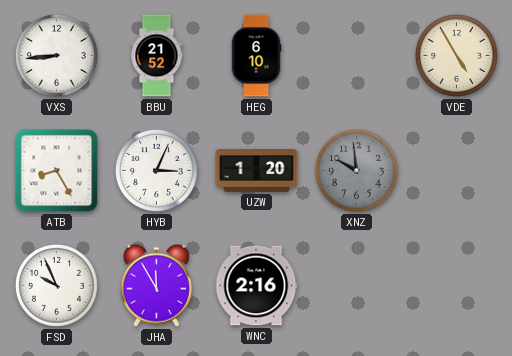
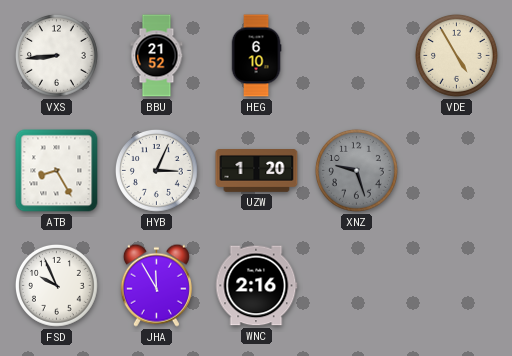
XNZ: 9:59 -> 9:27
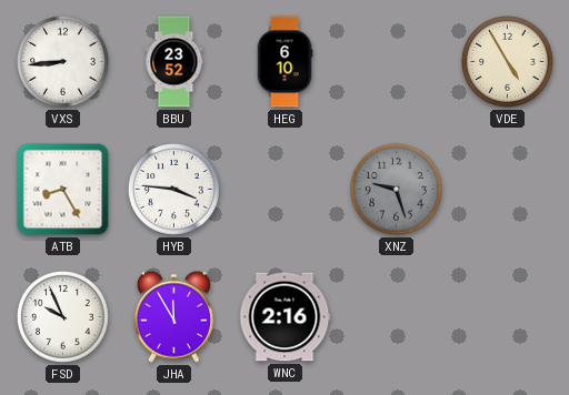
BBU: 21:52 -> 23:52
HYB: 3:04 -> 3:46
UZW: 1:20 -> none
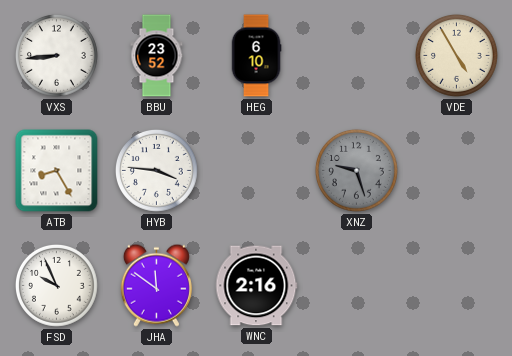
JHA: 11:55 -> 11:51
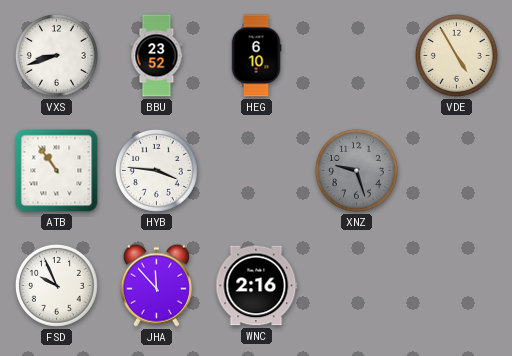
VXS: 8:44 -> 8:42
ATB: 8:25 -> 10:54
JHA: 11:51 -> 11:53
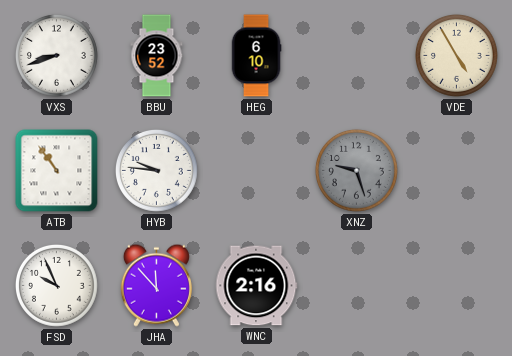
HYB: 3:46 -> 9:46
